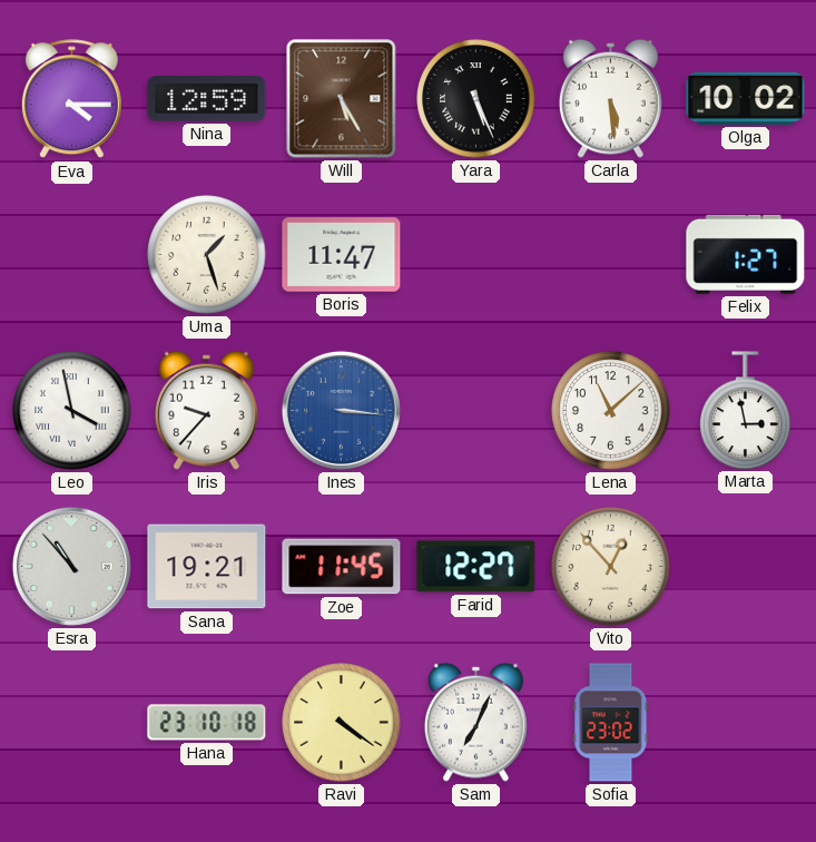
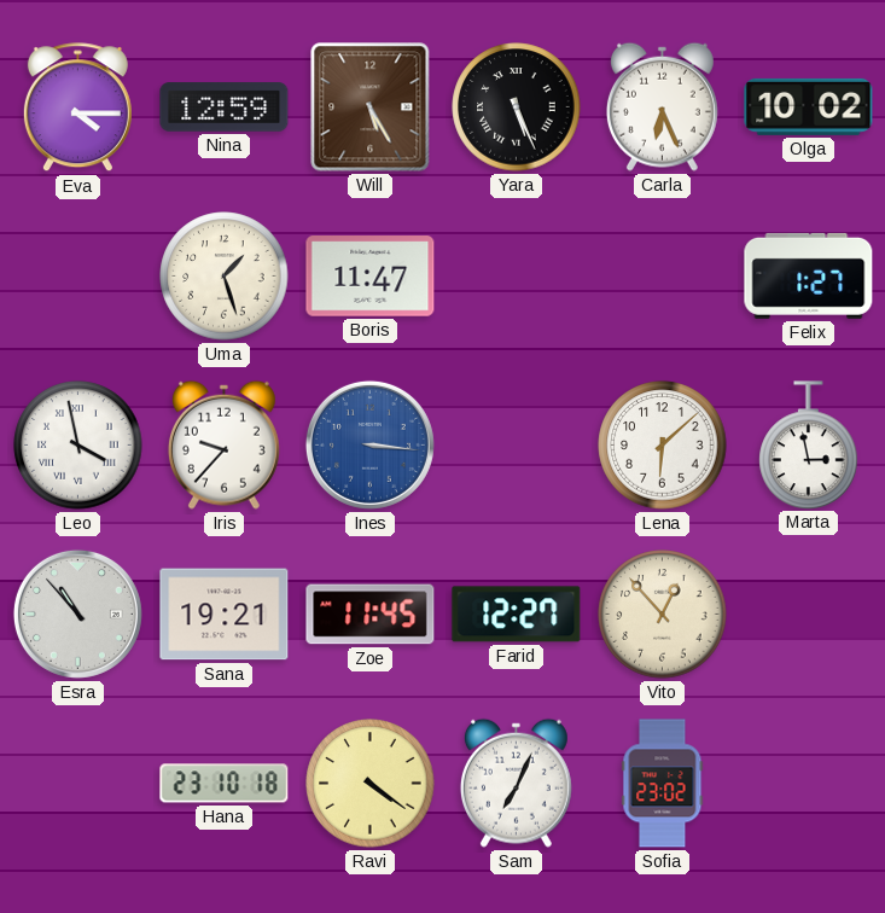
Carla: 5:29 -> 6:26
Lena: 11:08 -> 6:08
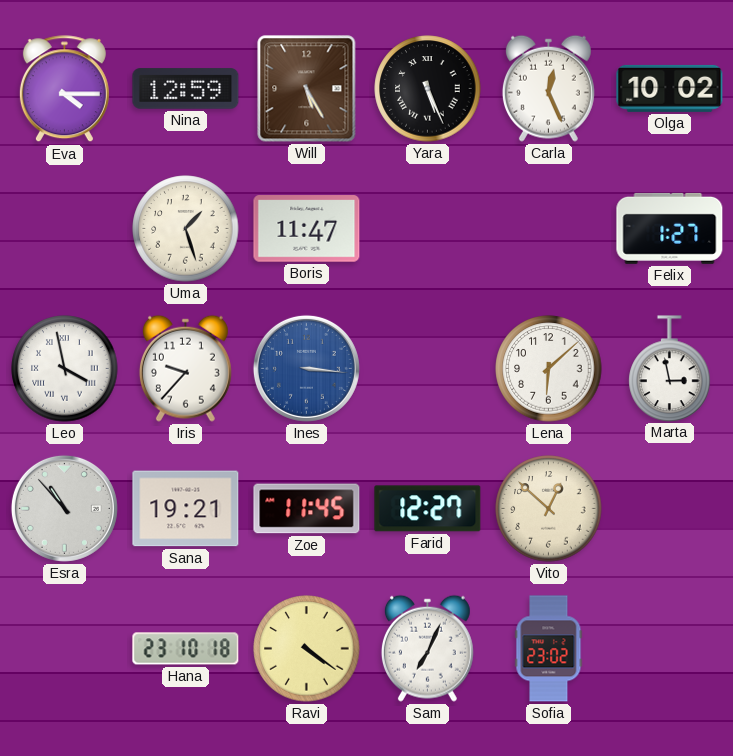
Carla: 6:26 -> 12:26
Vito: 12:53 -> 12:52
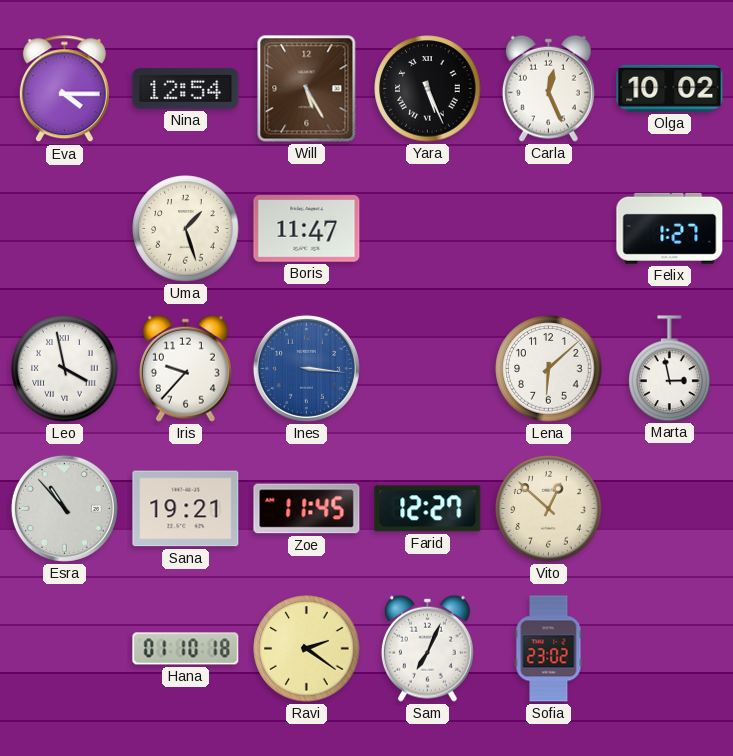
Nina: 12:59 -> 12:54
Hana: 23:10 -> 01:10
Ravi: 4:21 -> 2:21
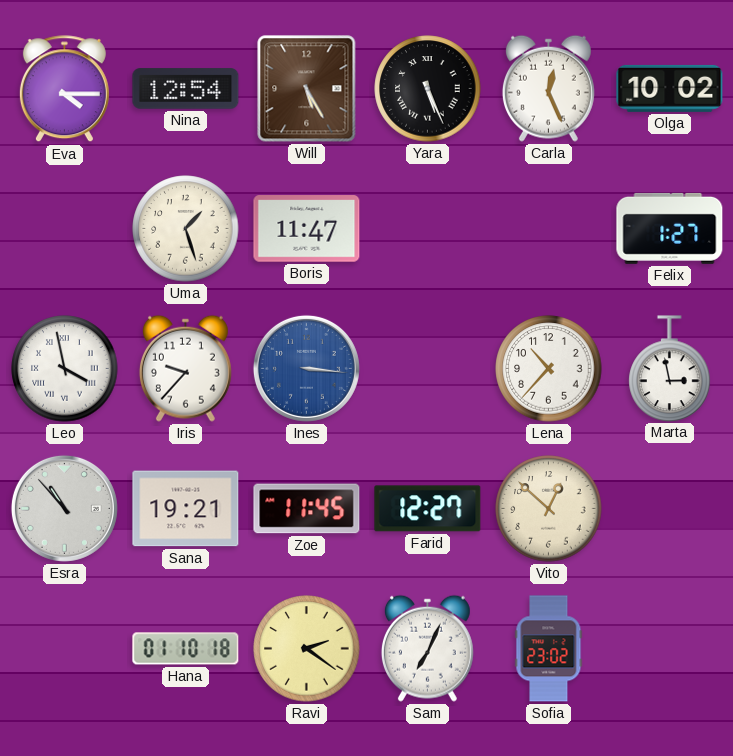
Lena: 6:08 -> 10:37
